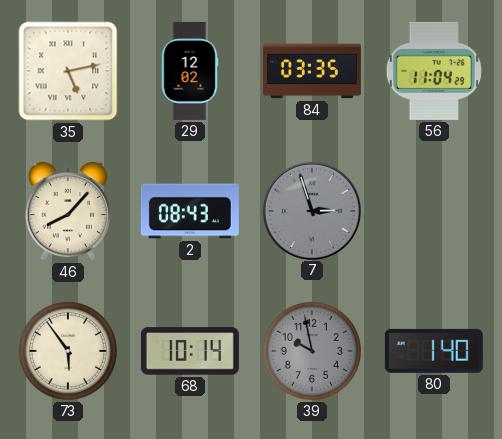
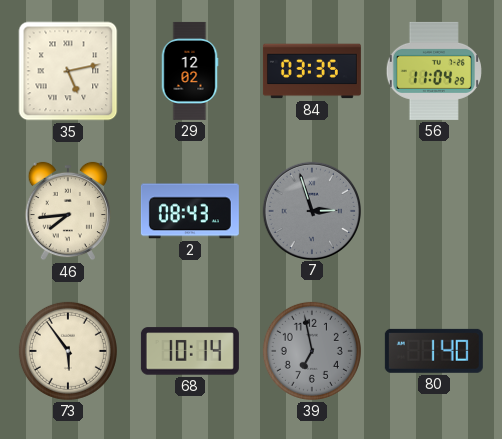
46: 8:07 -> 7:44
39: 9:58 -> 6:58
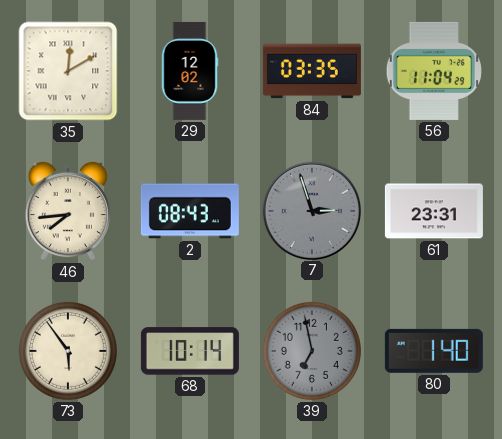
35: 5:13 -> 12:10
61: none -> 23:31
